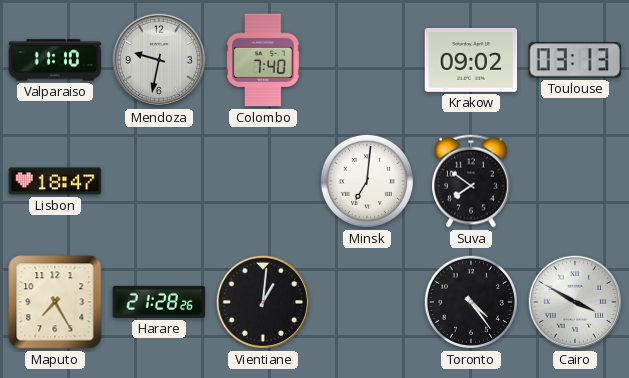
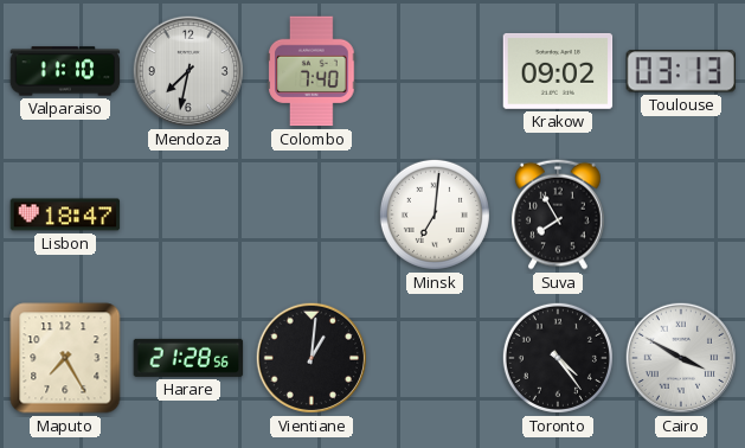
Mendoza: 9:32 -> 7:32
Suva: 7:51 -> 7:55
Harare: 21:28:26 -> 21:28:56
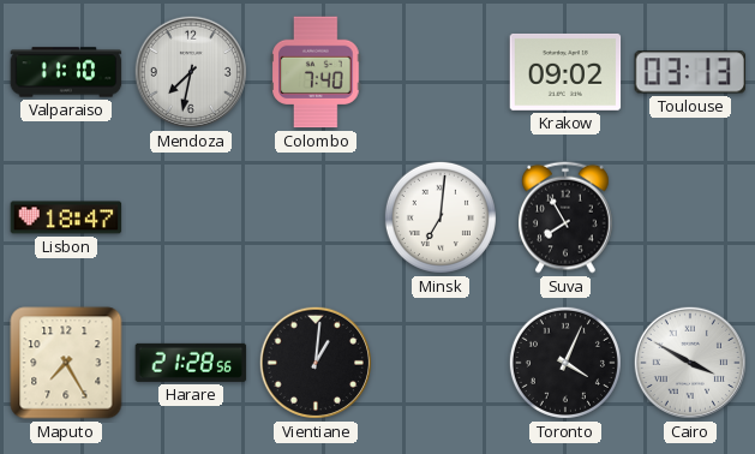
Toronto: 4:24 -> 4:04
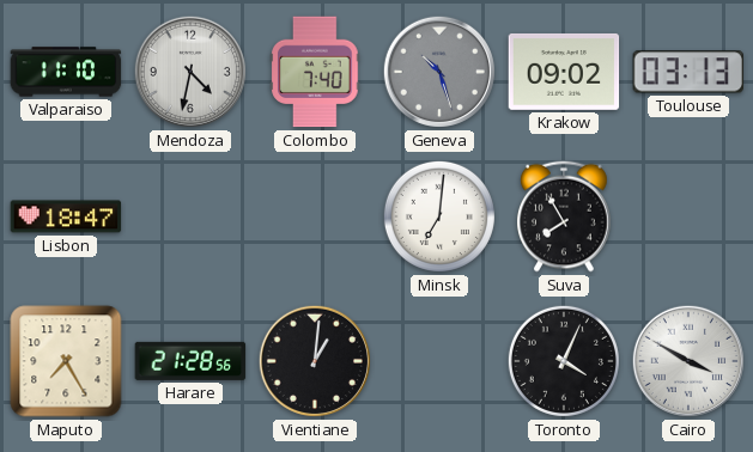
Mendoza: 7:32 -> 4:32
Geneva: none -> 10:27
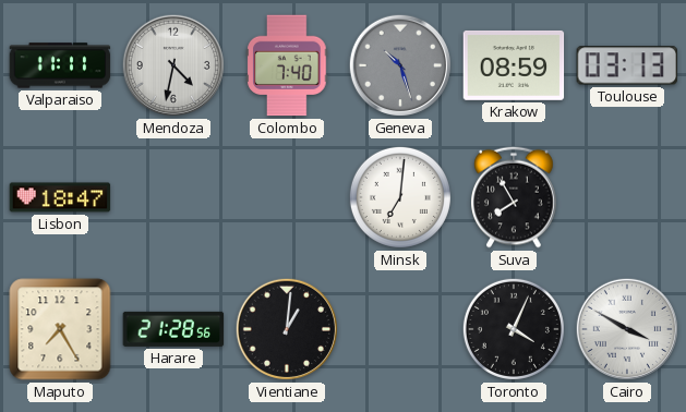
Valparaiso: 11:10 -> 11:11
Krakow: 09:02 -> 08:59
